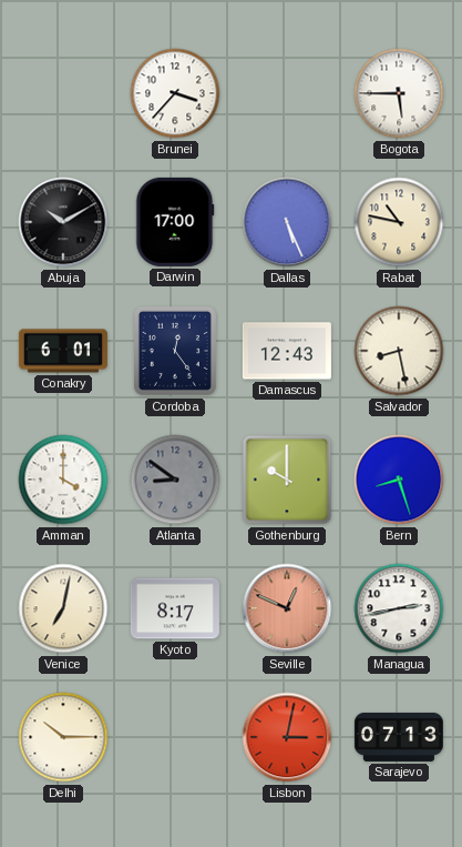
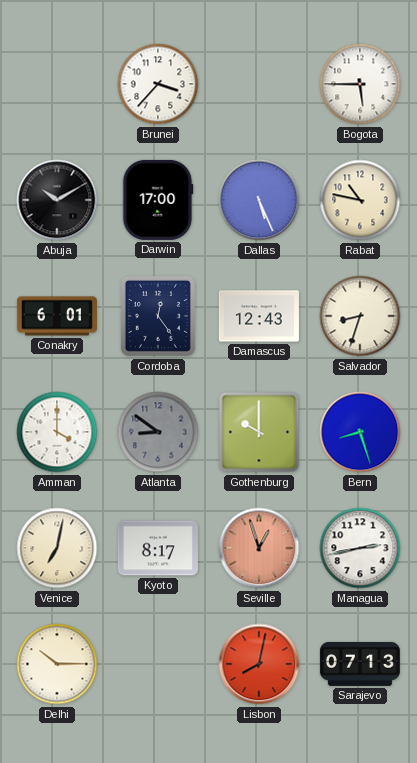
Salvador: 8:28 -> 8:33
Seville: 12:49 -> 12:57
Lisbon: 3:02 -> 8:02
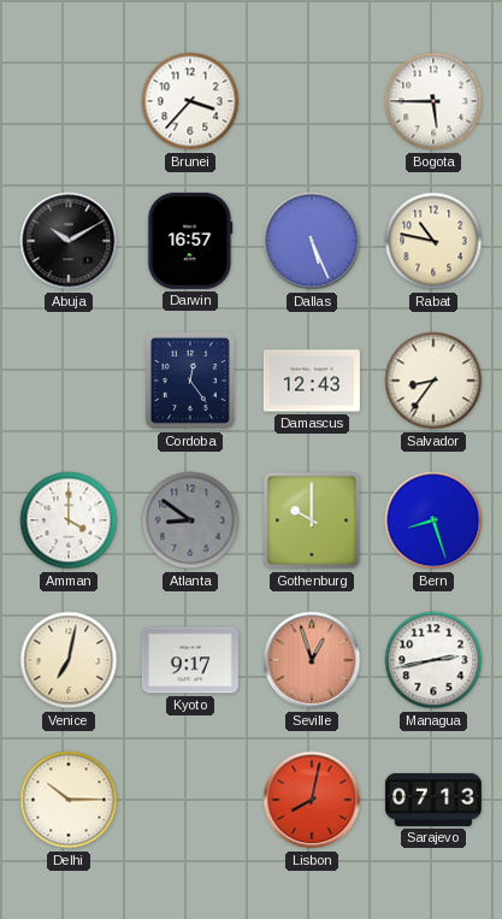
Darwin: 17:00 -> 16:57
Conakry: 6:01 -> none
Salvador: 8:33 -> 8:36
Kyoto: 8:17 -> 9:17
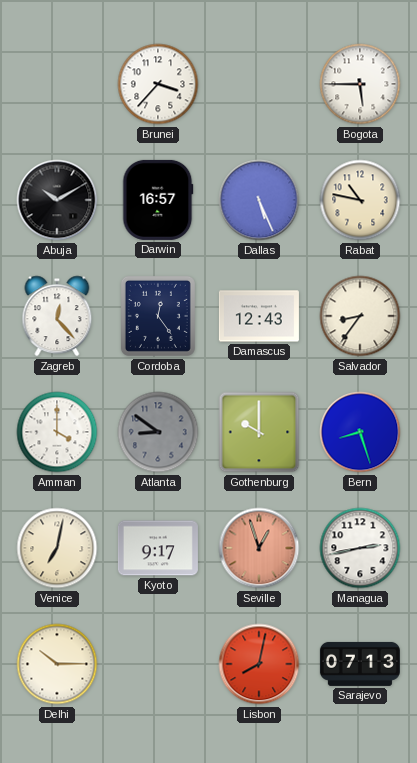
Zagreb: none -> 12:23
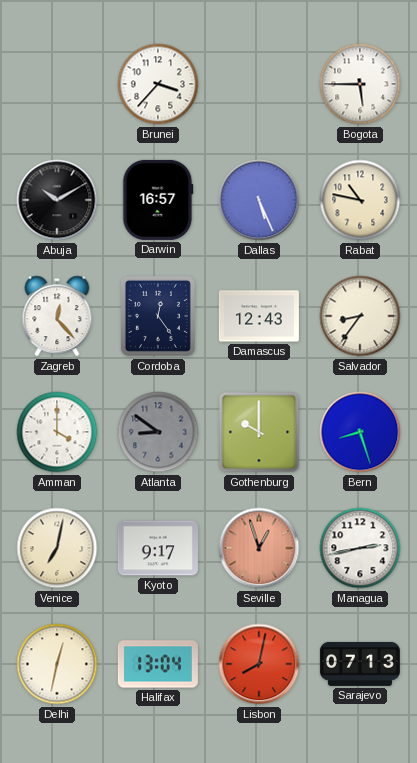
Delhi: 10:15 -> 12:32
Halifax: none -> 13:04
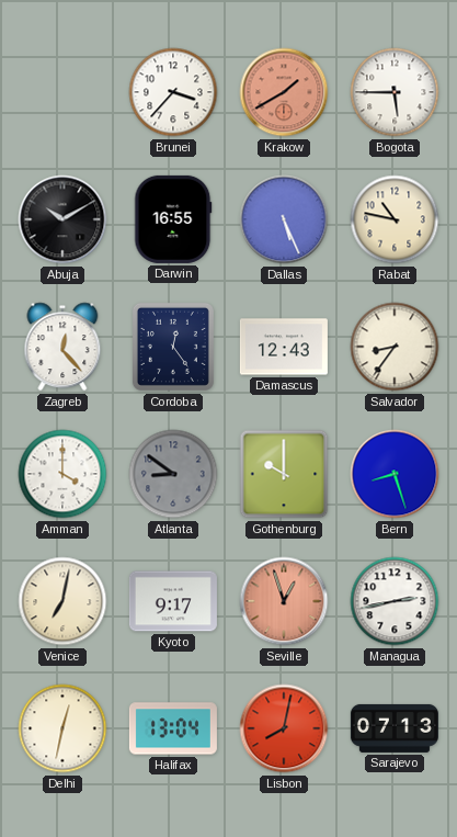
Krakow: none -> 1:40
Darwin: 16:57 -> 16:55
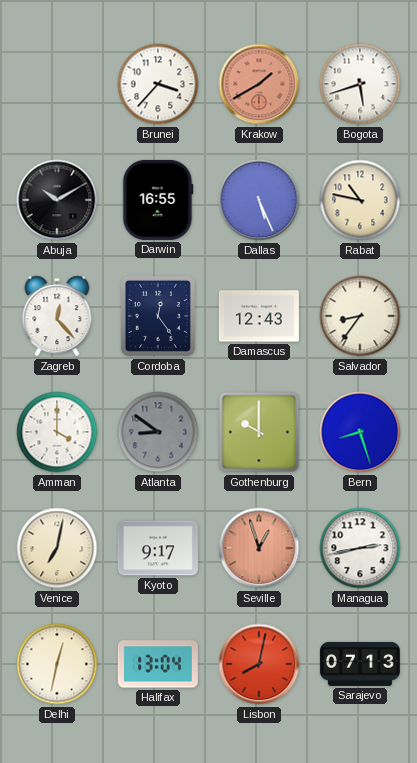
Bogota: 5:45 -> 5:42
